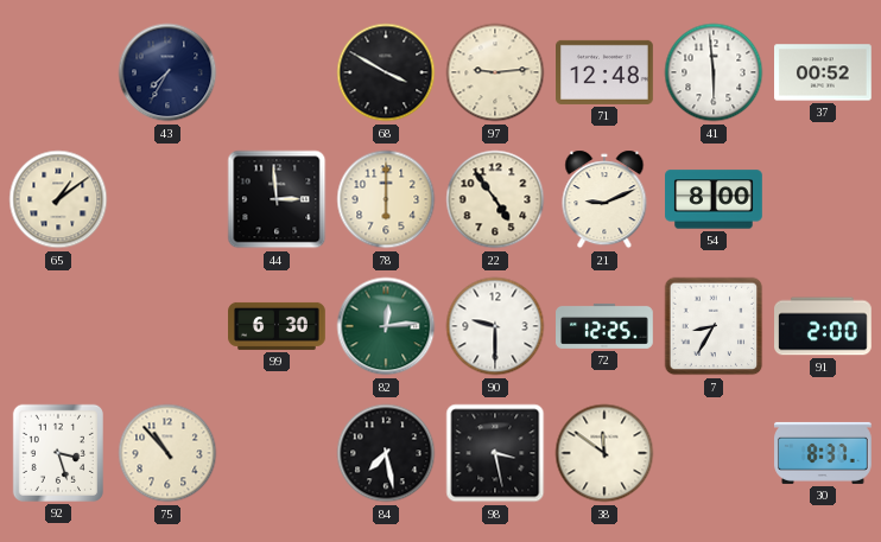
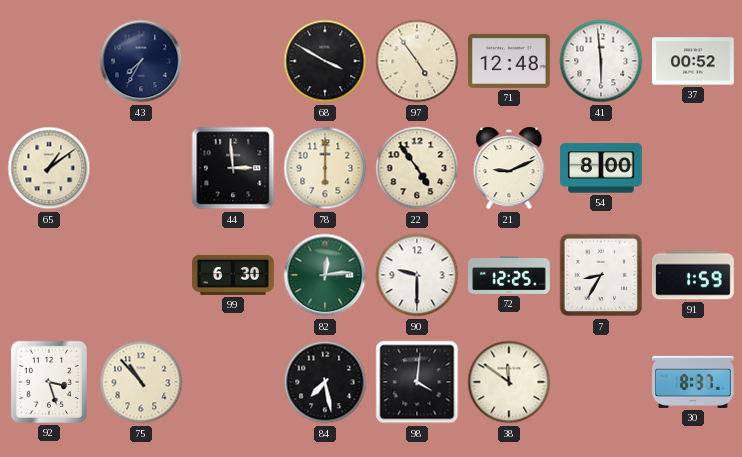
97: 9:14 -> 4:54
91: 2:00 -> 1:59
98: 3:28 -> 4:01
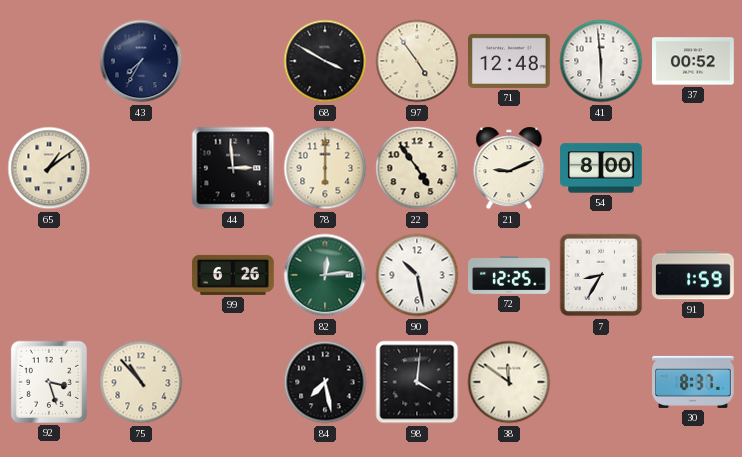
99: 6:30 -> 6:26
90: 9:30 -> 10:28
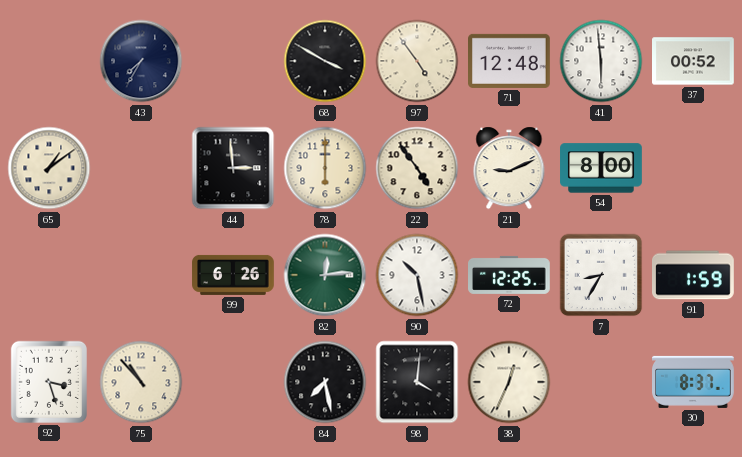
38: 11:51 -> 12:34
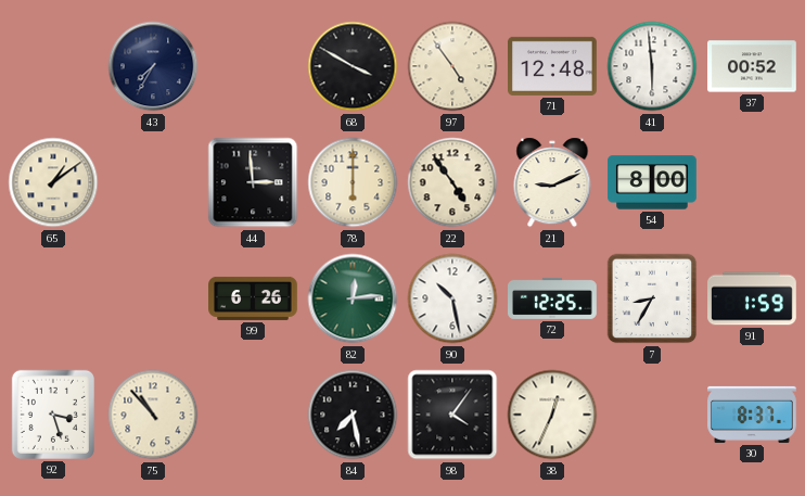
98: 4:01 -> 4:06
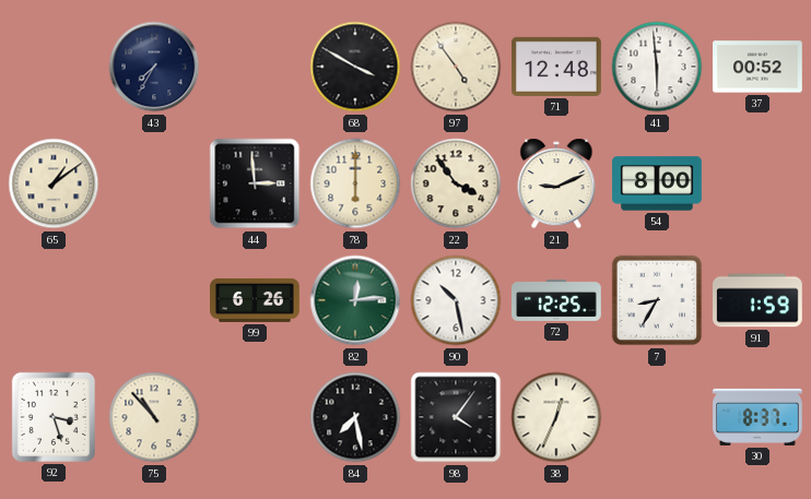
22: 4:54 -> 3:54
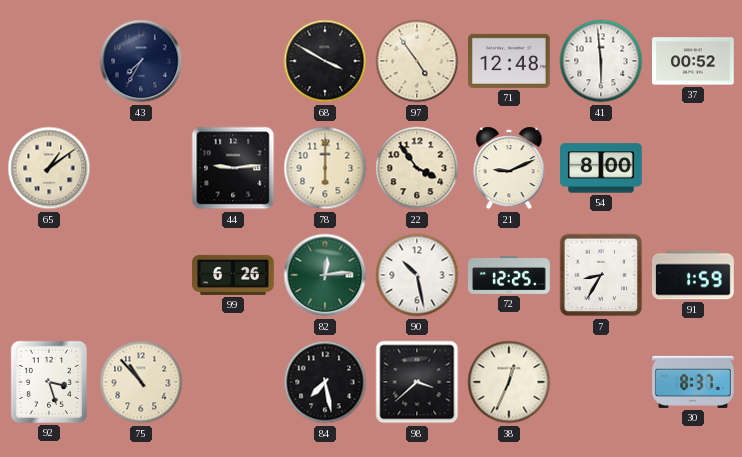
44: 2:59 -> 9:14
98: 4:06 -> 3:38
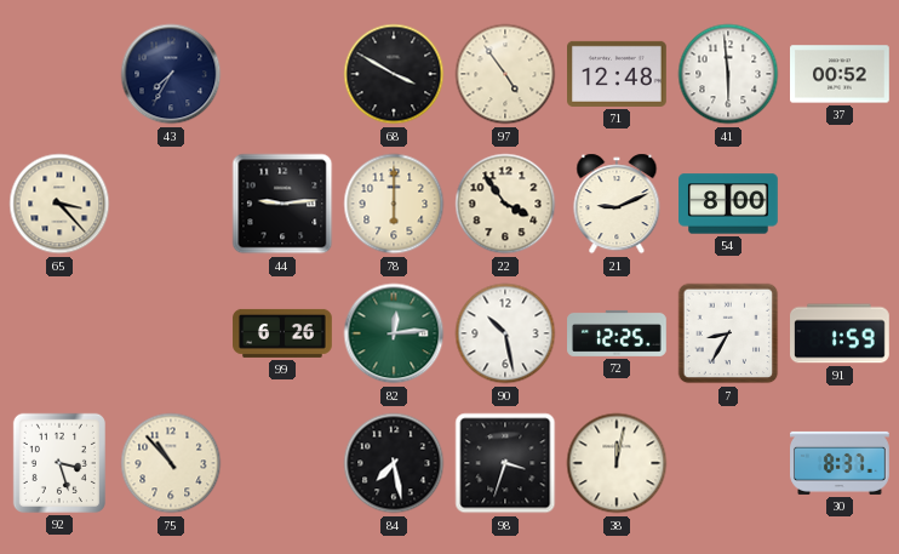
65: 1:09 -> 3:23
98: 3:38 -> 3:33
38: 12:34 -> 12:02
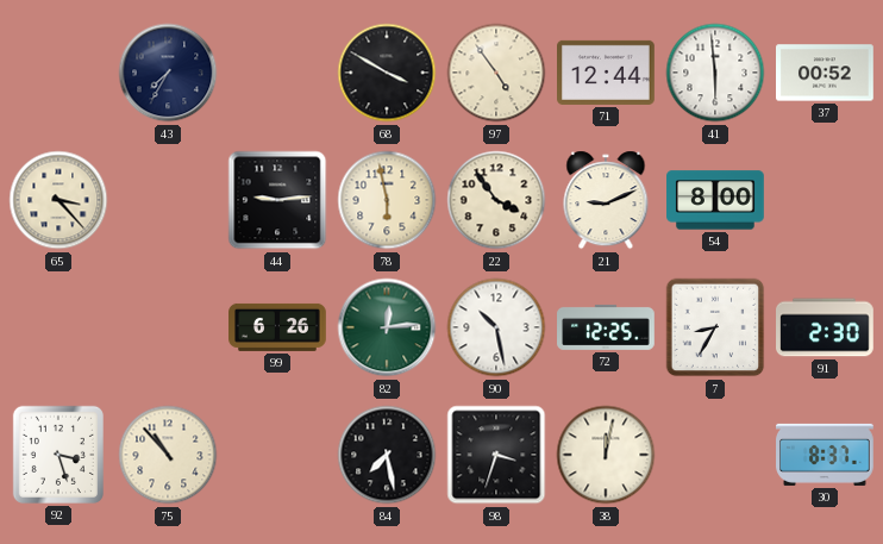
71: 12:48 -> 12:44
78: 6:00 -> 5:58
91: 1:59 -> 2:30
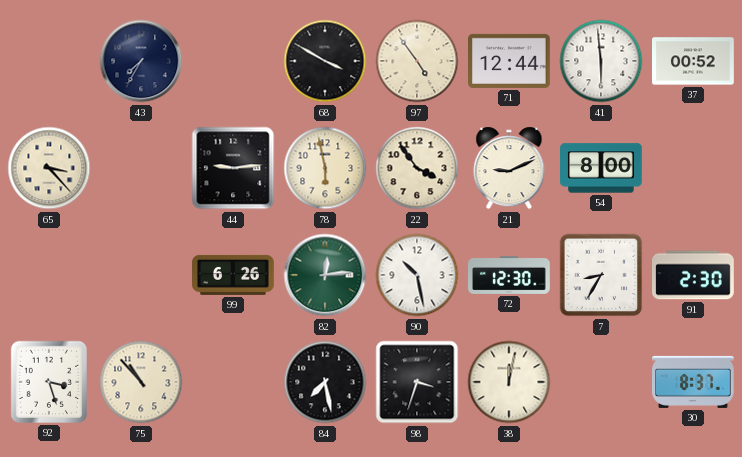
72: 12:25 -> 12:30
